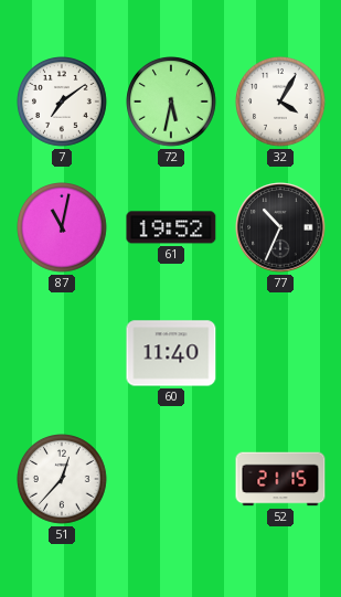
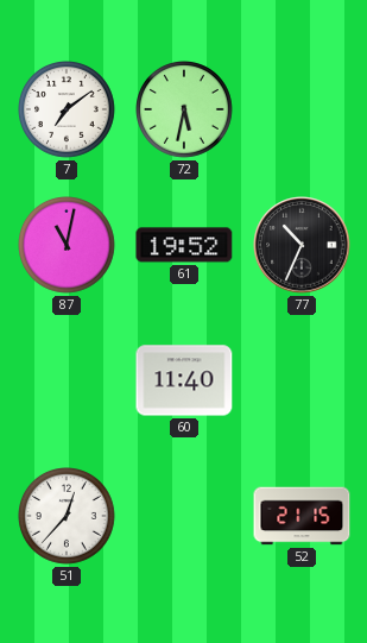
32: 4:05 -> none
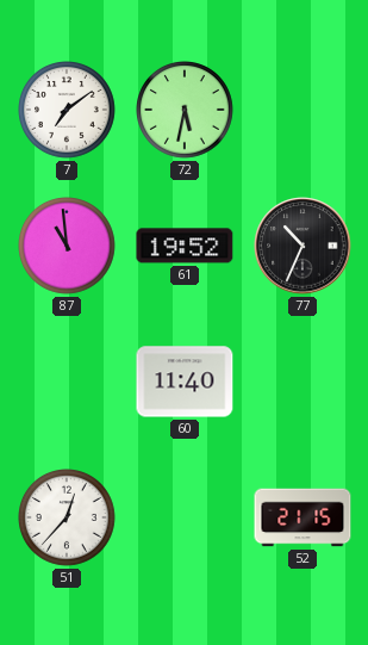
87: 11:02 -> 10:59
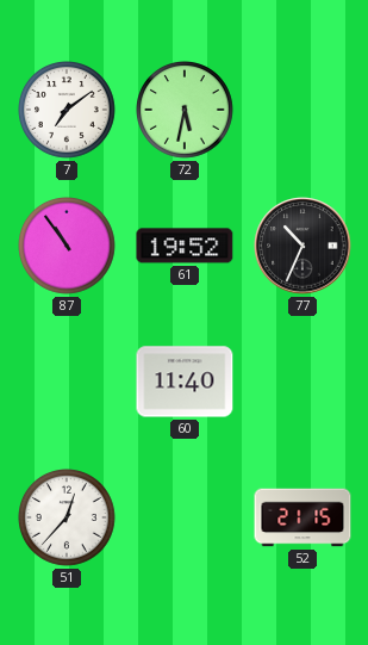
87: 10:59 -> 10:54
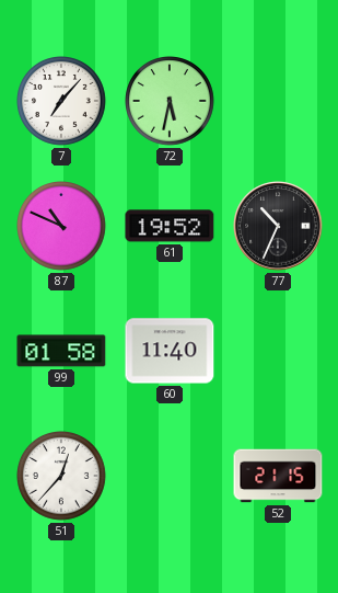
7: 7:09 -> 7:07
87: 10:54 -> 10:49
99: none -> 01:58
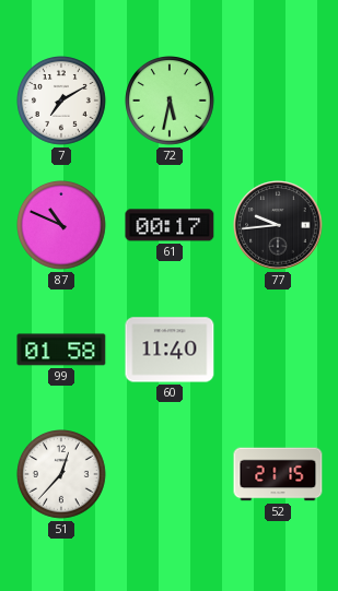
7: 7:07 -> 7:10
61: 19:52 -> 00:17
77: 10:34 -> 9:44
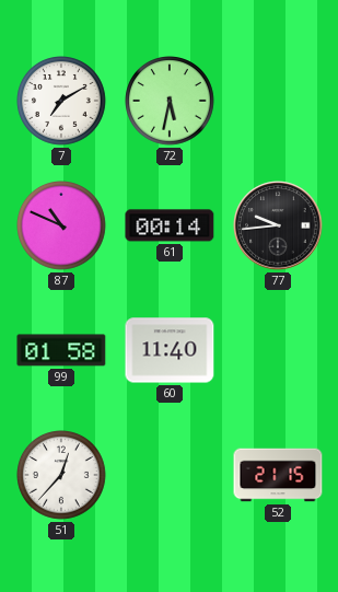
61: 00:17 -> 00:14
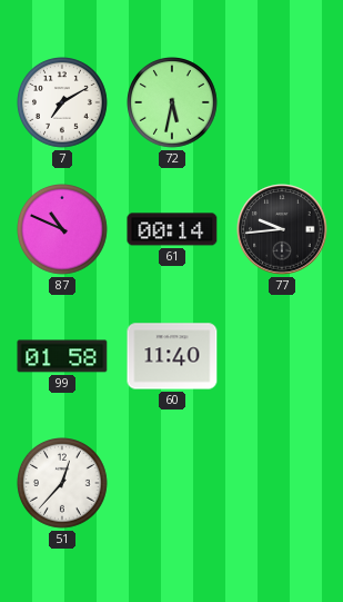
52: 21:15 -> none
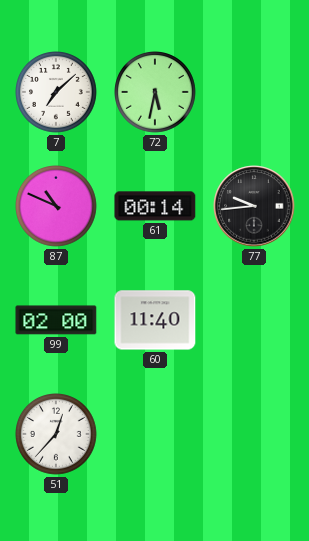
7: 7:10 -> 7:08
99: 01:58 -> 02:00
